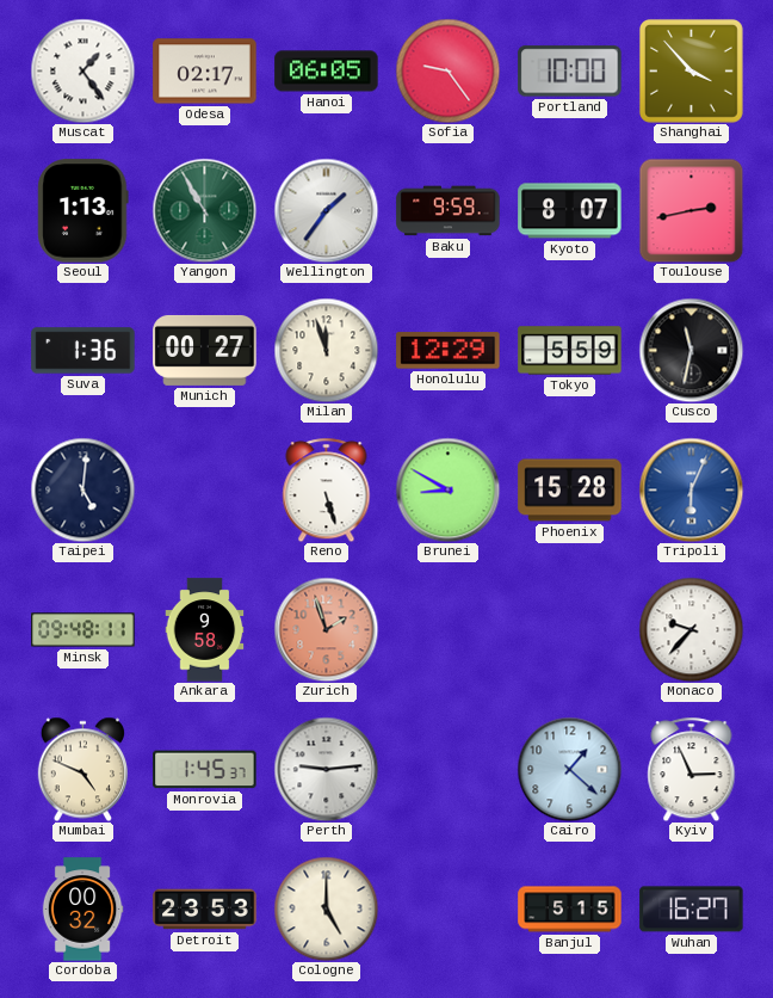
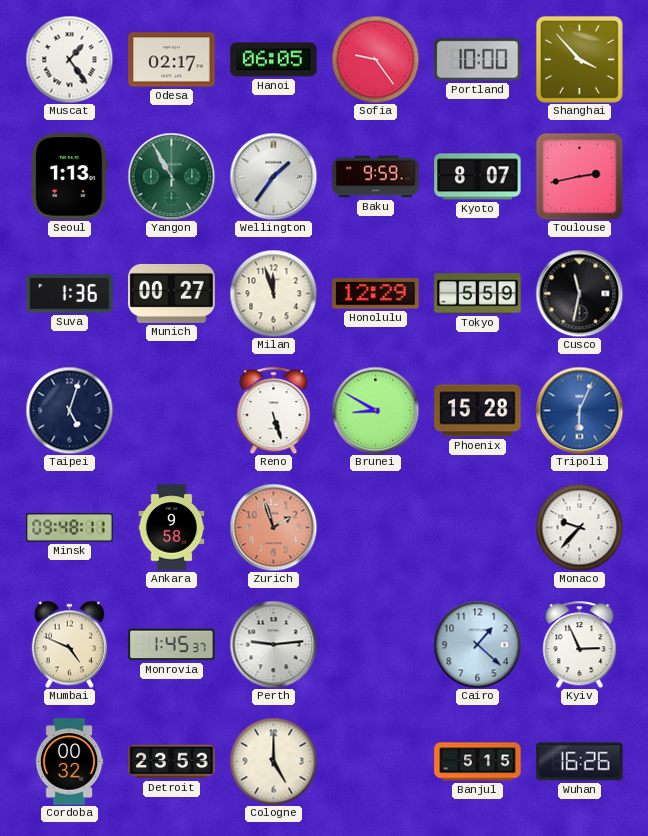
Taipei: 5:01 -> 5:03
Wuhan: 16:27 -> 16:26
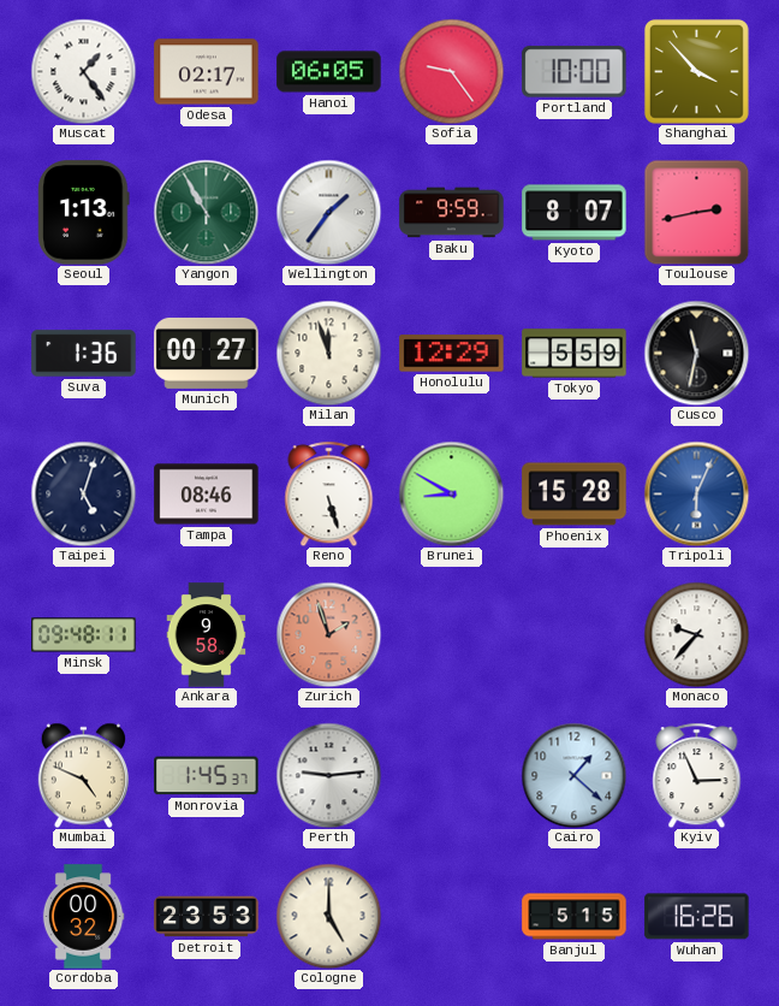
Tampa: none -> 08:46
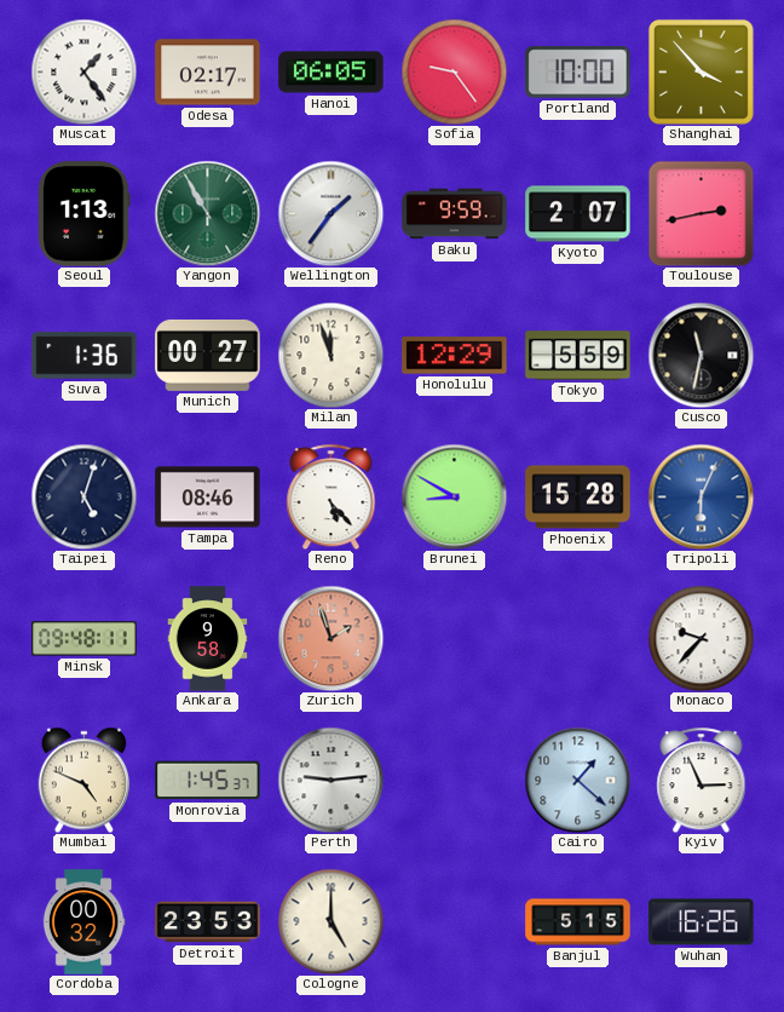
Kyoto: 8:07 -> 2:07
Reno: 5:27 -> 5:23
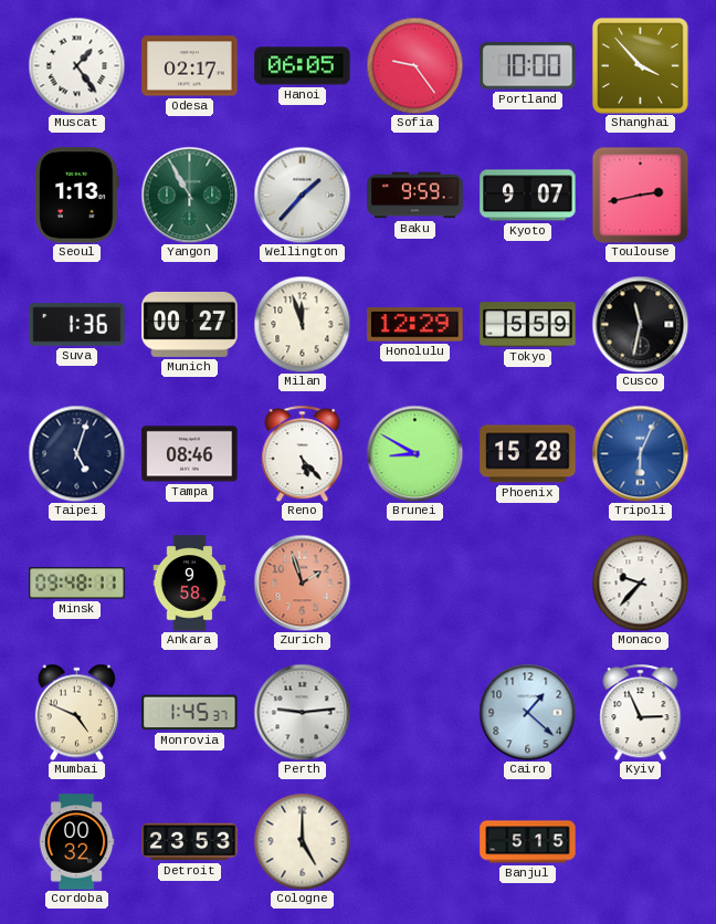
Wellington: 1:36 -> 1:37
Kyoto: 2:07 -> 9:07
Wuhan: 16:26 -> none
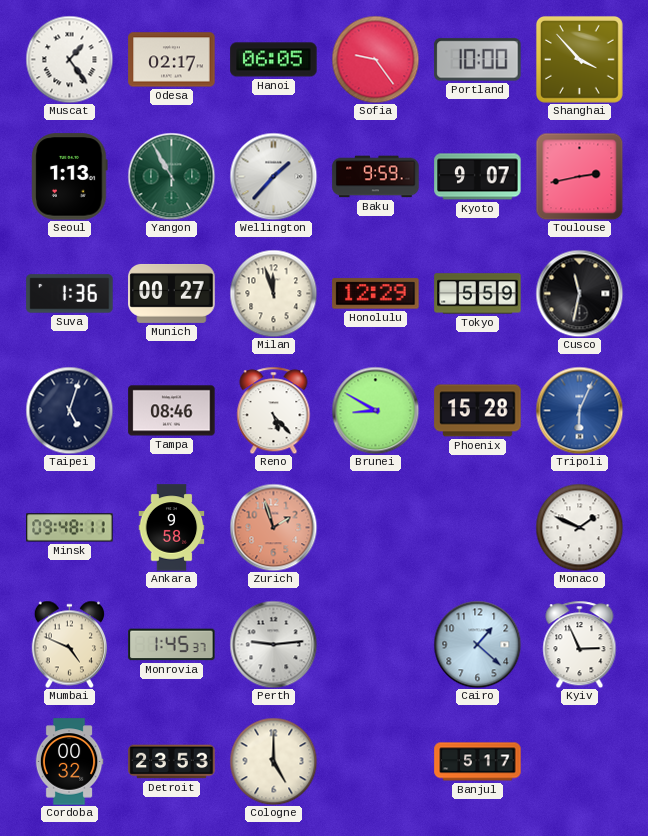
Monaco: 9:37 -> 1:49
Banjul: 5:15 -> 5:17
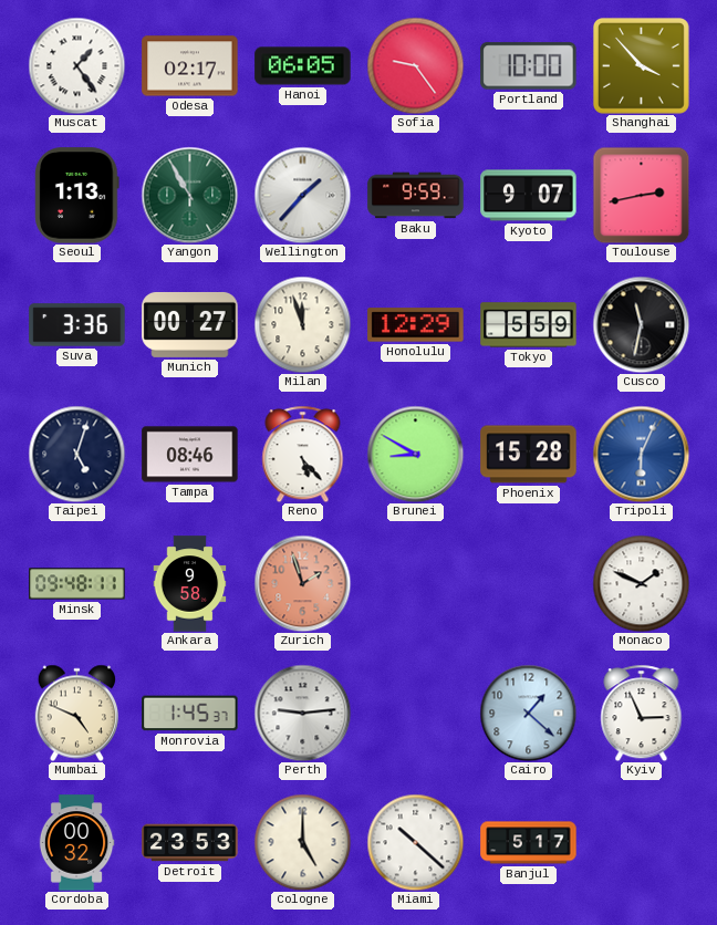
Suva: 1:36 -> 3:36
Miami: none -> 10:22
